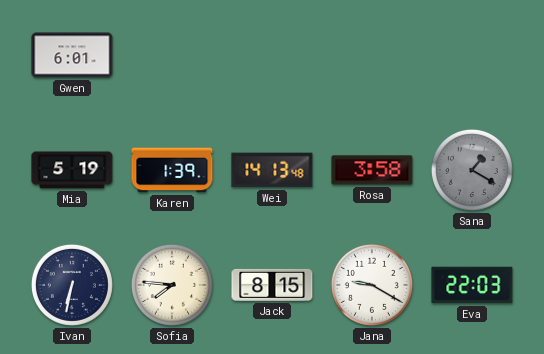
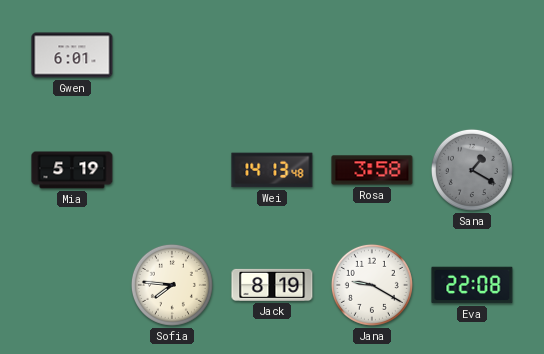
Karen: 1:39 -> none
Ivan: 6:32 -> none
Jack: 8:15 -> 8:19
Eva: 22:03 -> 22:08
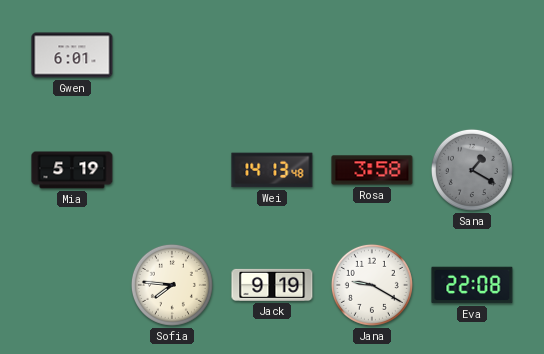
Jack: 8:19 -> 9:19
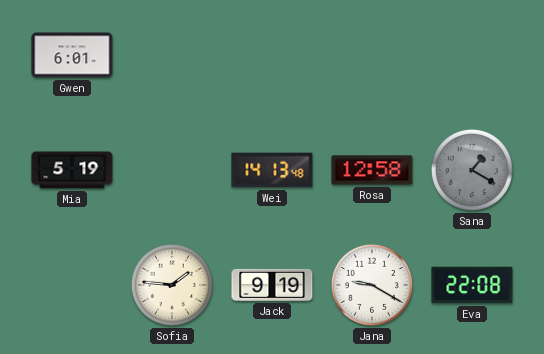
Rosa: 3:58 -> 12:58
Sofia: 7:46 -> 1:46
